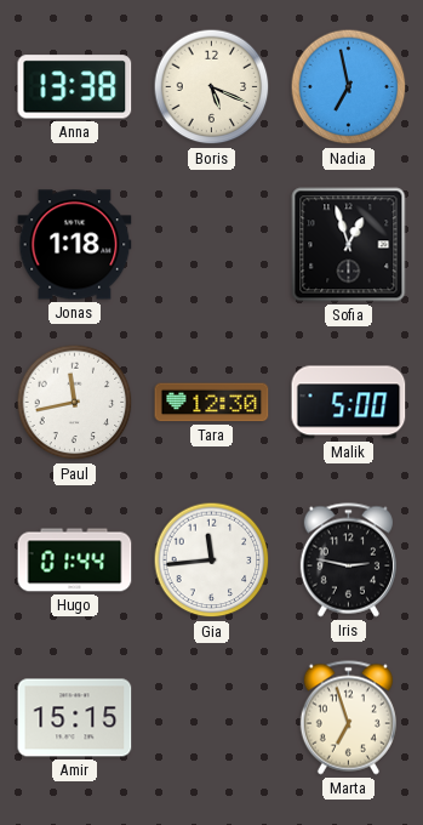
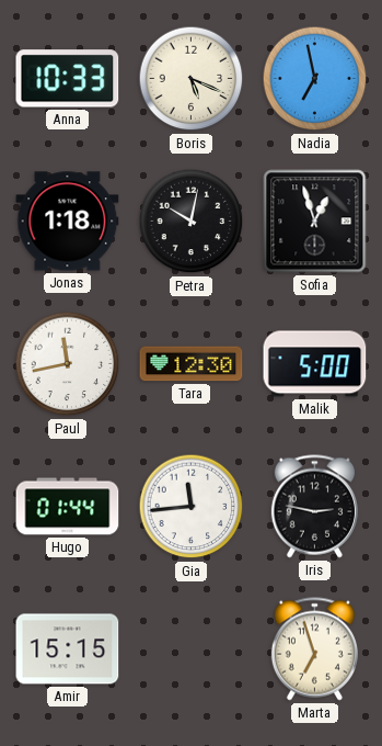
Anna: 13:38 -> 10:33
Petra: none -> 10:02
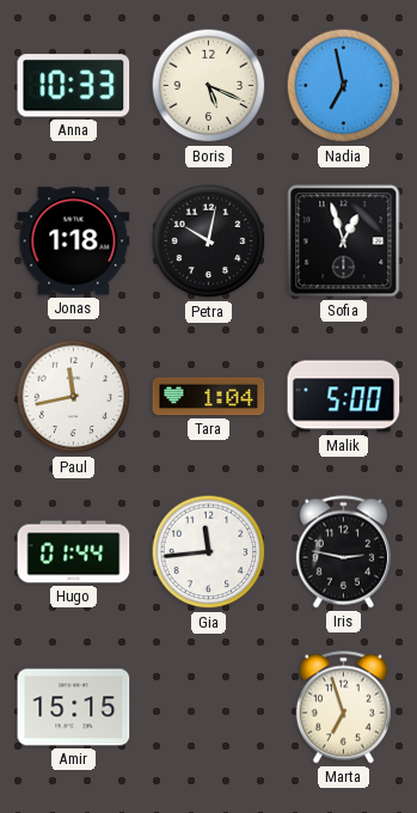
Tara: 12:30 -> 1:04
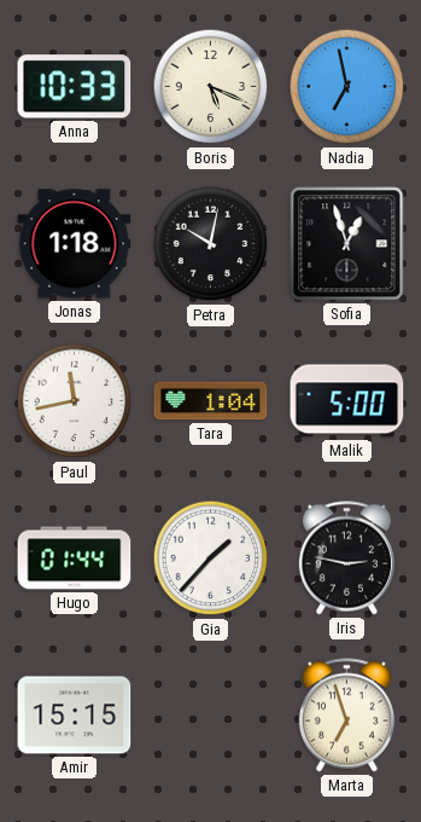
Gia: 11:44 -> 1:37
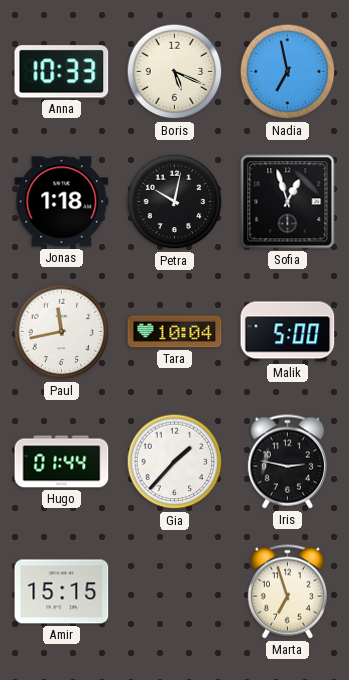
Tara: 1:04 -> 10:04
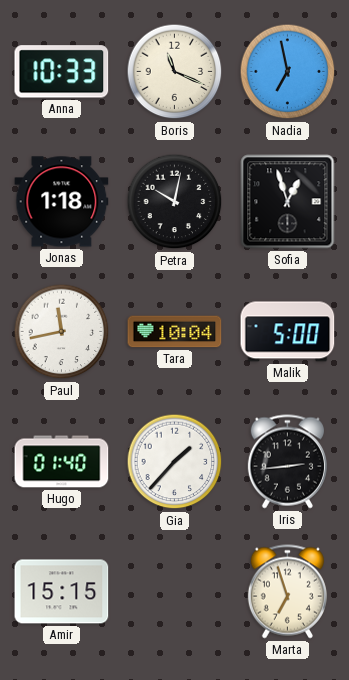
Boris: 5:19 -> 11:19
Hugo: 01:44 -> 01:40
Iris: 2:47 -> 2:44
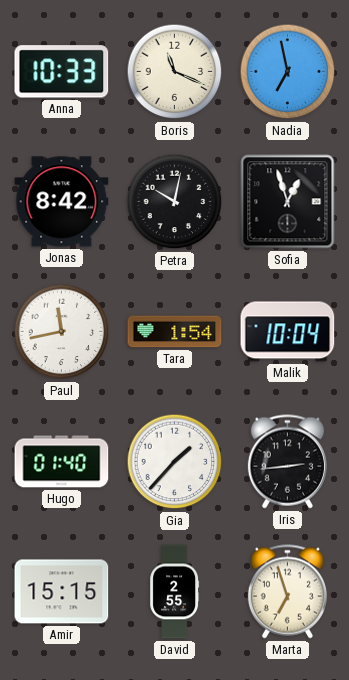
Jonas: 1:18 -> 8:42
Tara: 10:04 -> 1:54
Malik: 5:00 -> 10:04
David: none -> 2:55
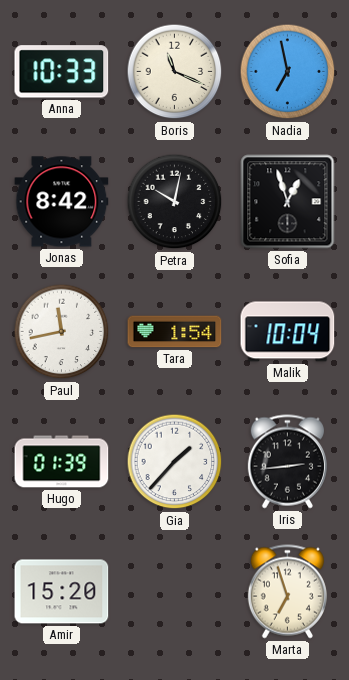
Hugo: 01:40 -> 01:39
Amir: 15:15 -> 15:20
David: 2:55 -> none
